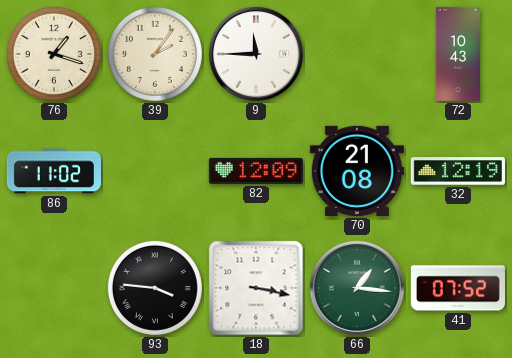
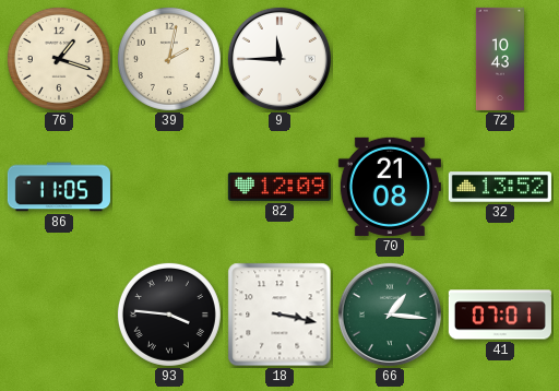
39: 2:06 -> 2:02
86: 11:02 -> 11:05
32: 12:19 -> 13:52
41: 07:52 -> 07:01
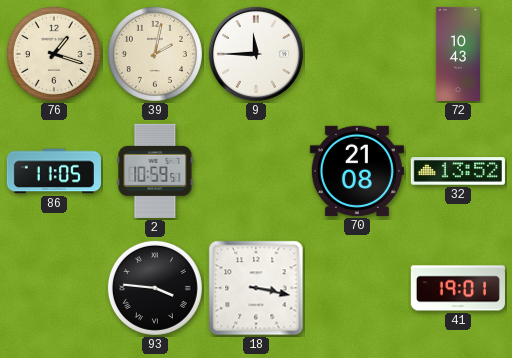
2: none -> 10:59
82: 12:09 -> none
66: 1:16 -> none
41: 07:01 -> 19:01
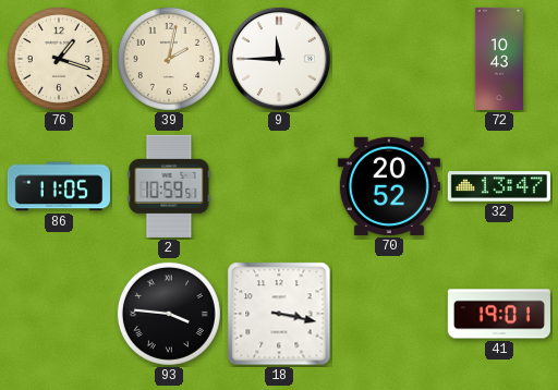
70: 21:08 -> 20:52
32: 13:52 -> 13:47
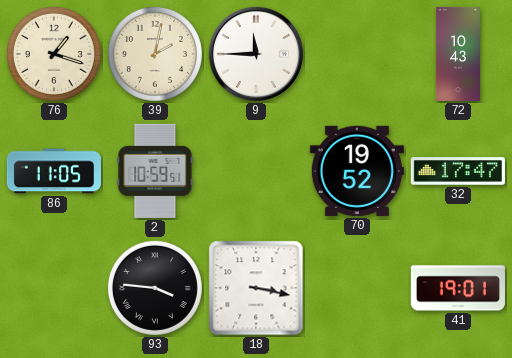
70: 20:52 -> 19:52
32: 13:47 -> 17:47
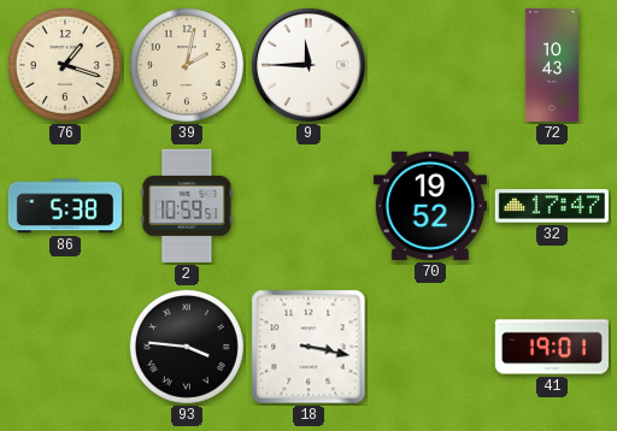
86: 11:05 -> 5:38
